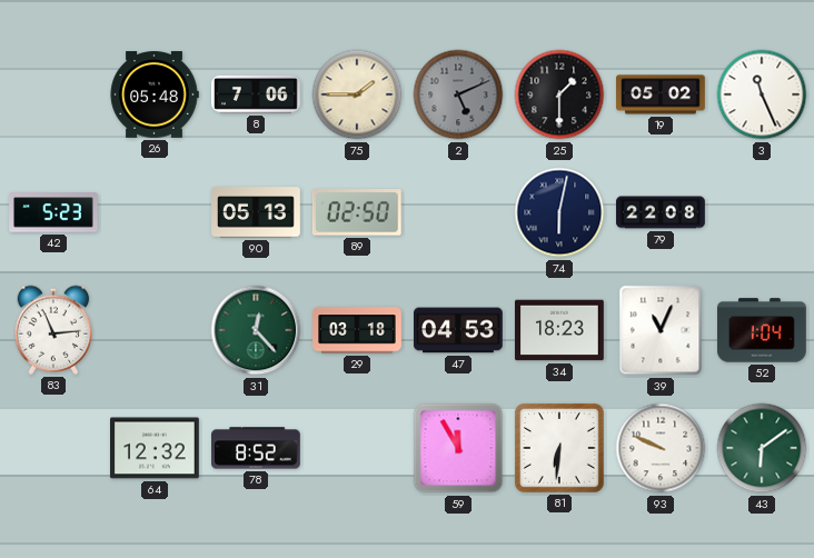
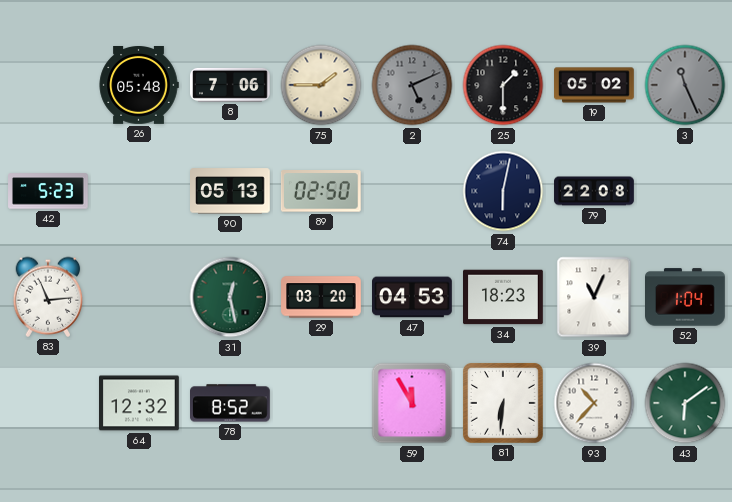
3 dial: white -> grey
31: 12:23 -> 12:28
29: 03:18 -> 03:20
93: 9:49 -> 10:37
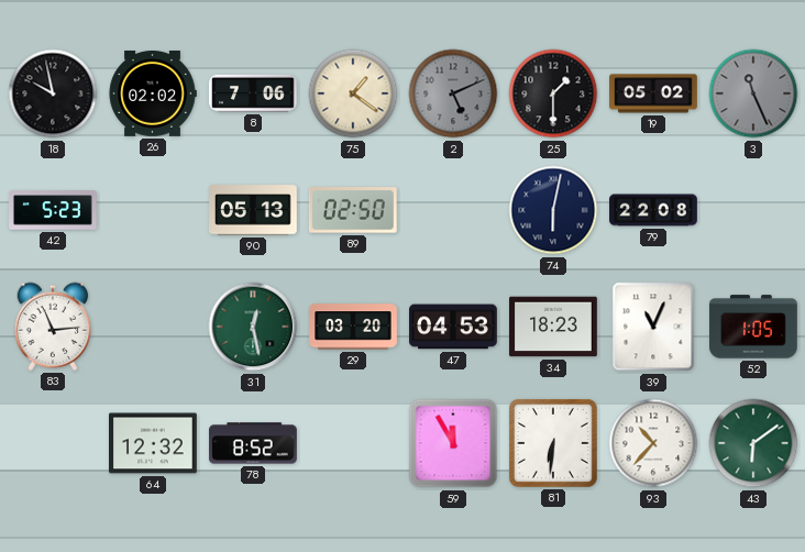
18: none -> 9:58
26: 05:48 -> 02:02
75: 1:45 -> 1:21
52: 1:04 -> 1:05
